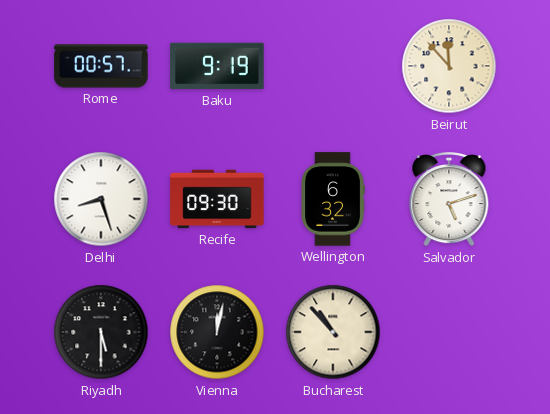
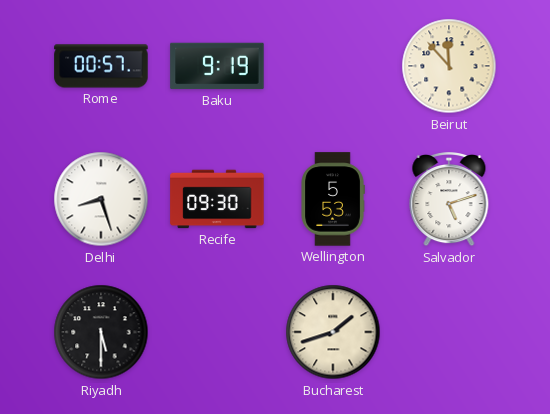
Wellington: 6:32 -> 5:53
Vienna: 12:02 -> none
Bucharest: 10:53 -> 1:42
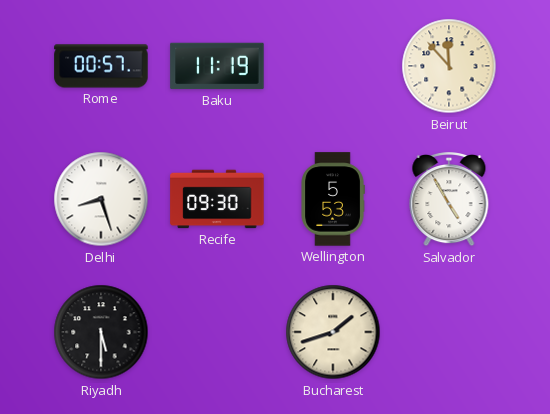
Baku: 9:19 -> 11:19
Salvador: 5:12 -> 4:55
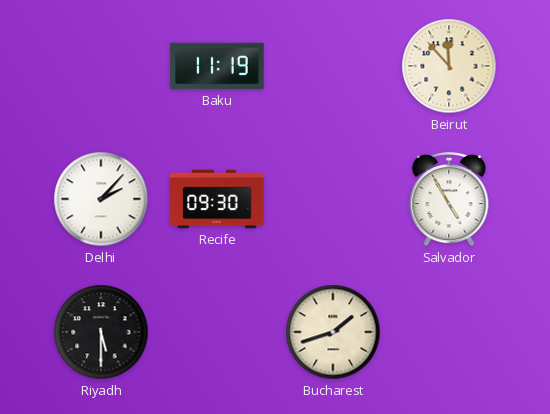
Rome: 00:57 -> none
Delhi: 8:27 -> 2:07
Wellington: 5:53 -> none
